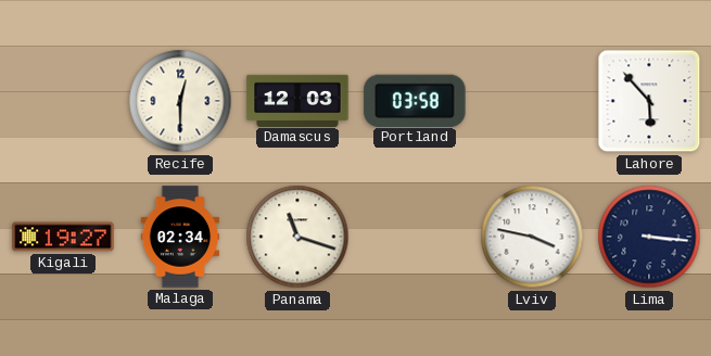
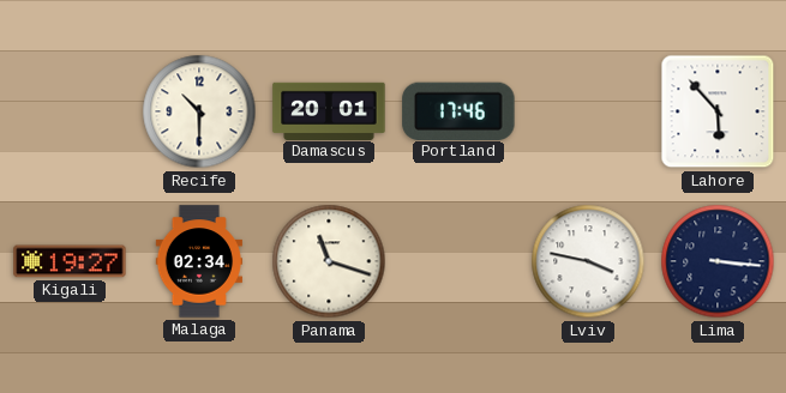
Recife: 12:30 -> 10:30
Damascus: 12:03 -> 20:01
Portland: 03:58 -> 17:46
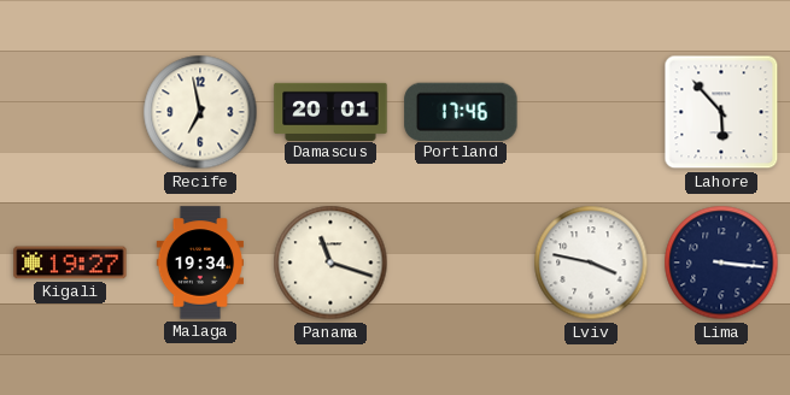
Recife: 10:30 -> 6:58
Malaga: 02:34 -> 19:34
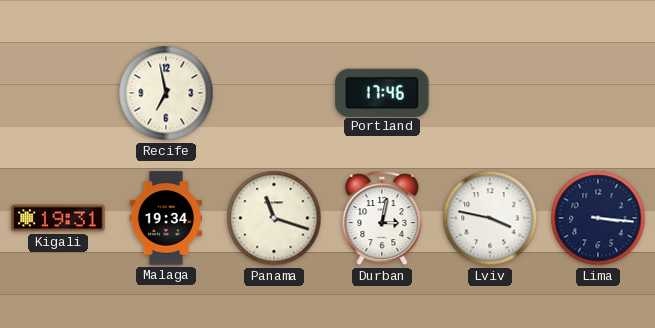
Damascus: 20:01 -> none
Lahore: 5:53 -> none
Kigali: 19:27 -> 19:31
Durban: none -> 3:02
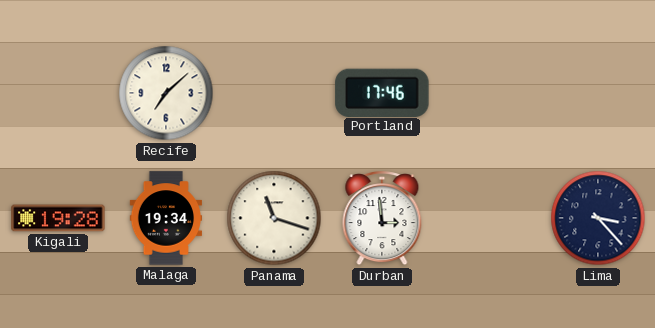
Recife: 6:58 -> 7:08
Kigali: 19:31 -> 19:28
Durban: 3:02 -> 2:59
Lviv: 3:47 -> none
Lima: 3:16 -> 3:23
